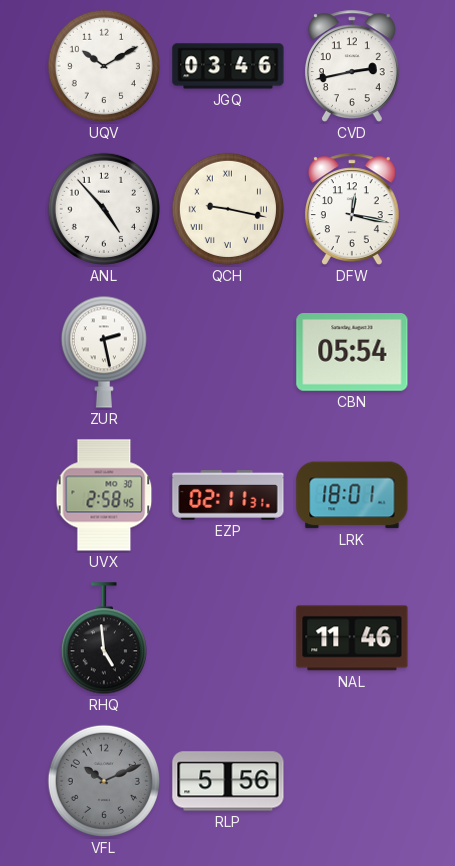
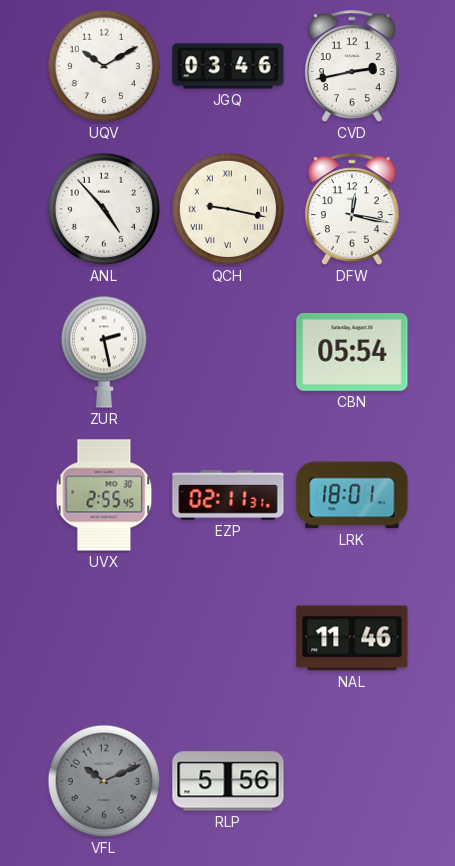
UVX: 2:58 -> 2:55
RHQ: 4:59 -> none
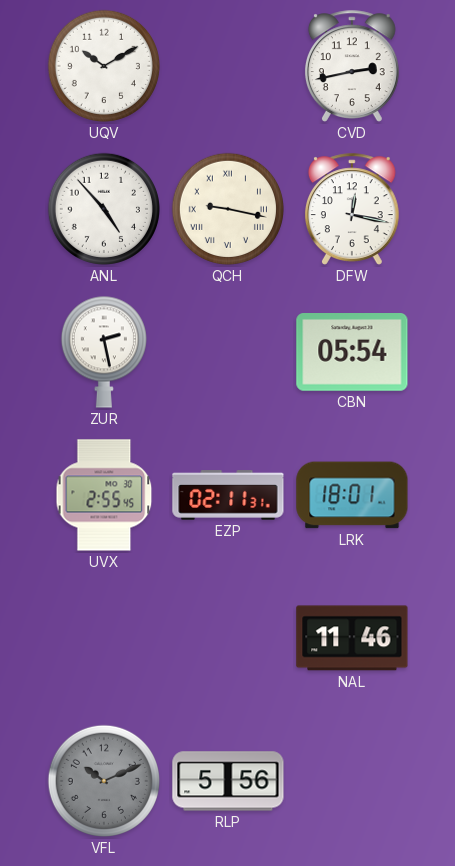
JGQ: 03:46 -> none
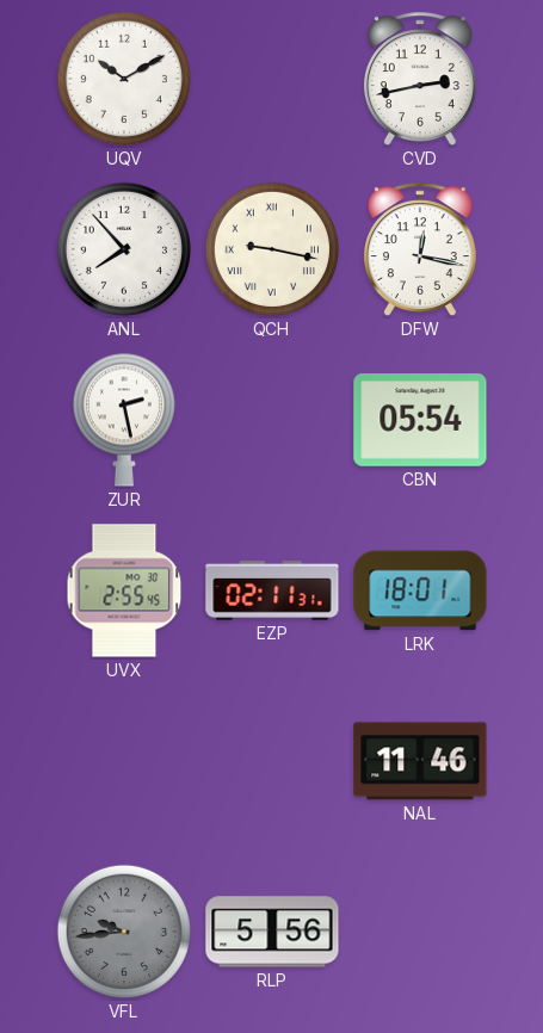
ANL: 4:53 -> 7:53
VFL: 10:11 -> 9:44
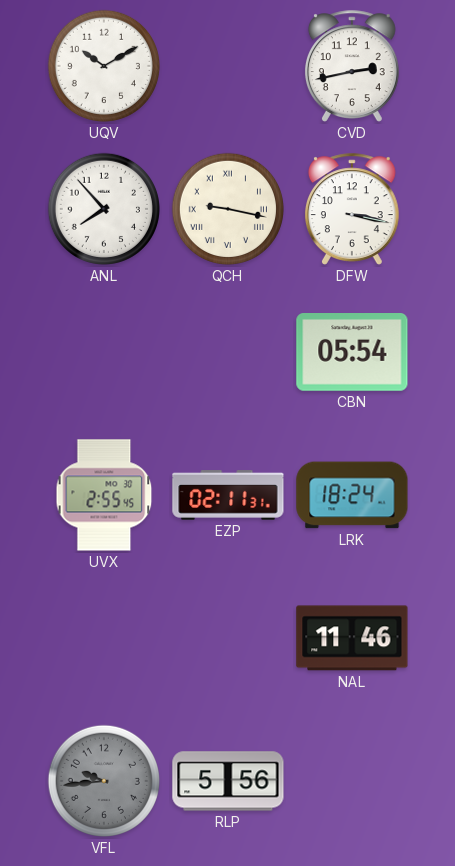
DFW: 12:17 -> 3:17
ZUR: 2:28 -> none
LRK: 18:01 -> 18:24
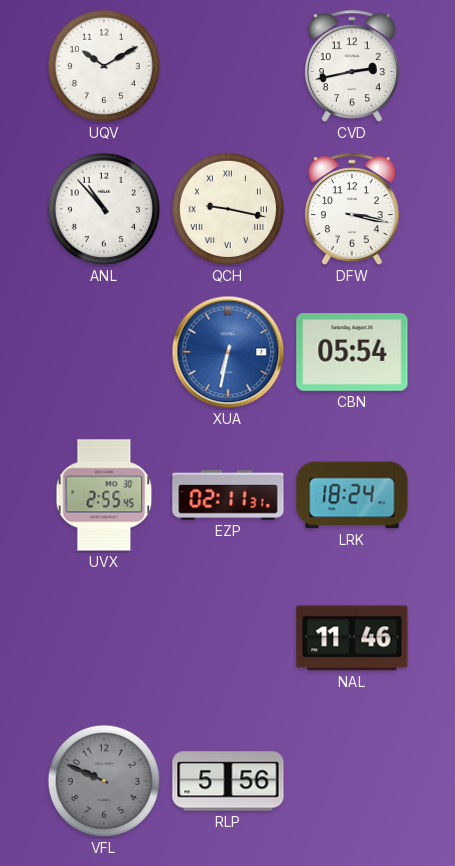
ANL: 7:53 -> 10:53
XUA: none -> 6:32
VFL: 9:44 -> 9:49
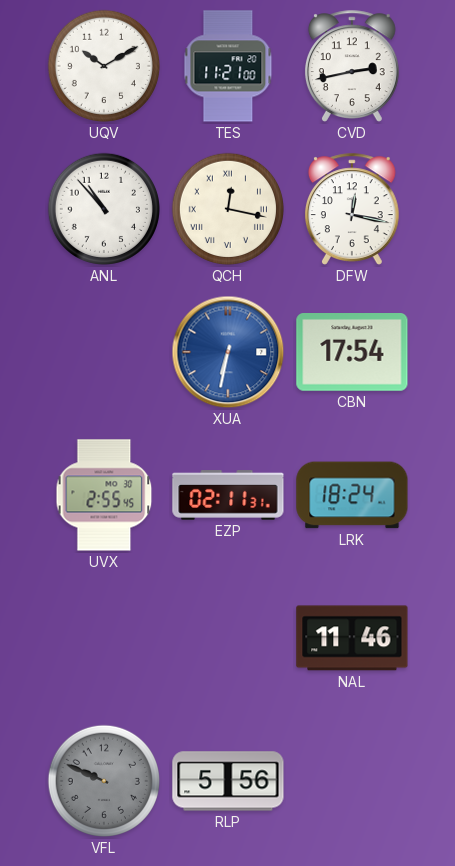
TES: none -> 11:21
QCH: 9:17 -> 12:17
DFW: 3:17 -> 12:17
CBN: 05:54 -> 17:54
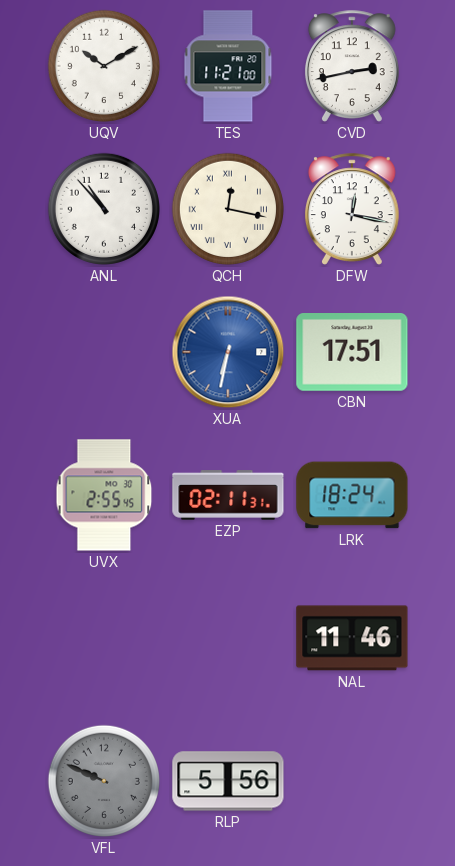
CBN: 17:54 -> 17:51
